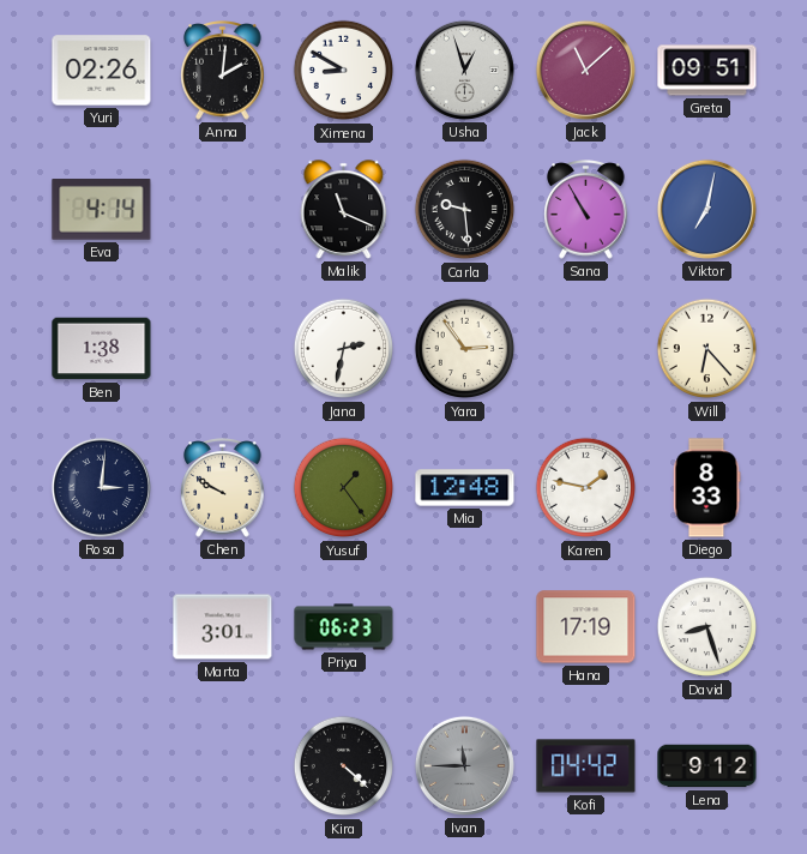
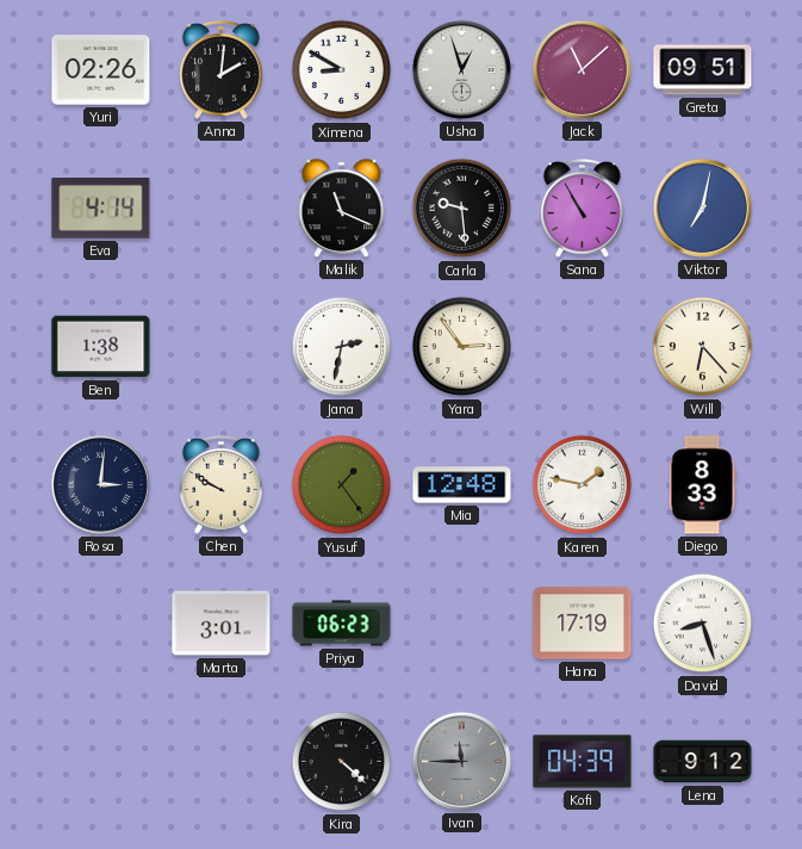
Kofi: 04:42 -> 04:39
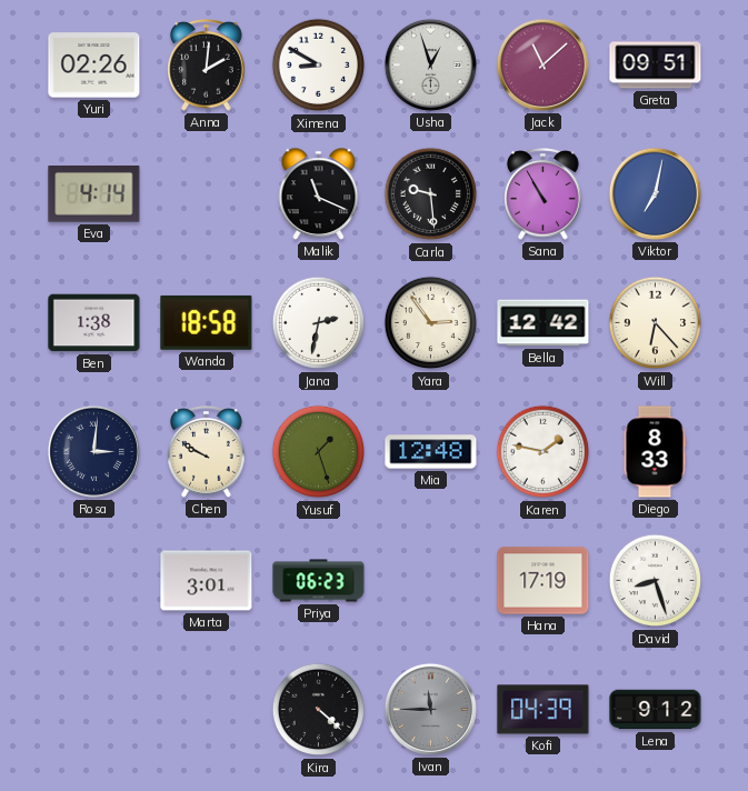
Wanda: none -> 18:58
Bella: none -> 12:42
Yusuf: 1:24 -> 1:27
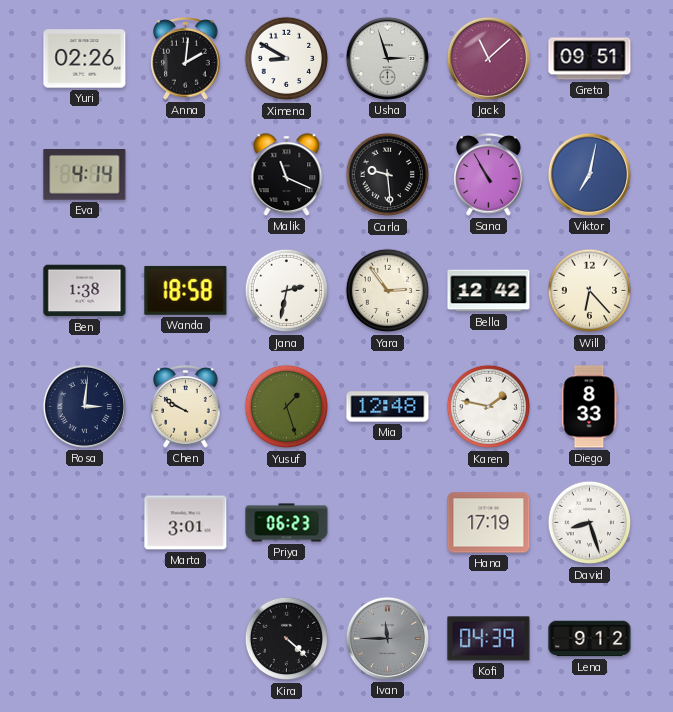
Usha: 12:57 -> 2:57
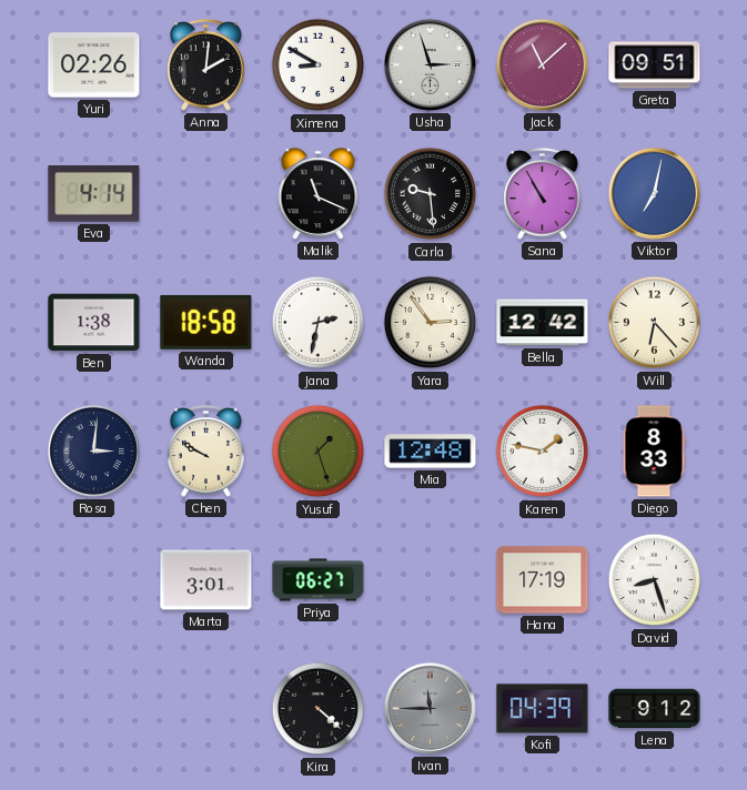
Priya: 06:23 -> 06:27
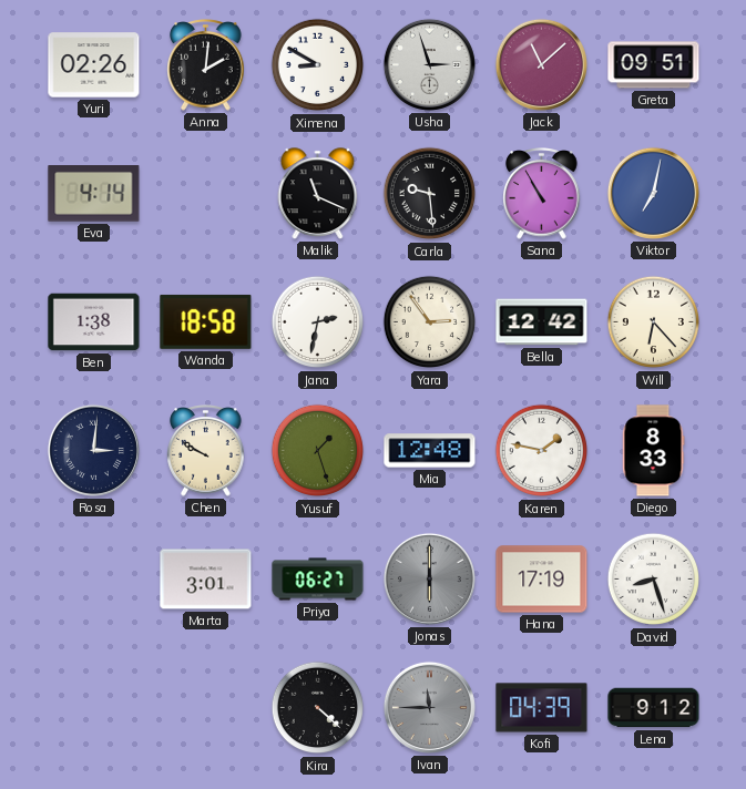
Jonas: none -> 6:00
